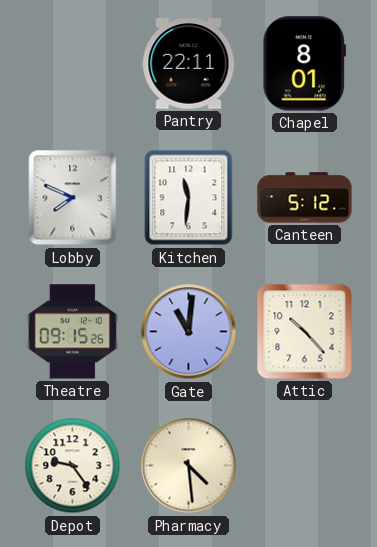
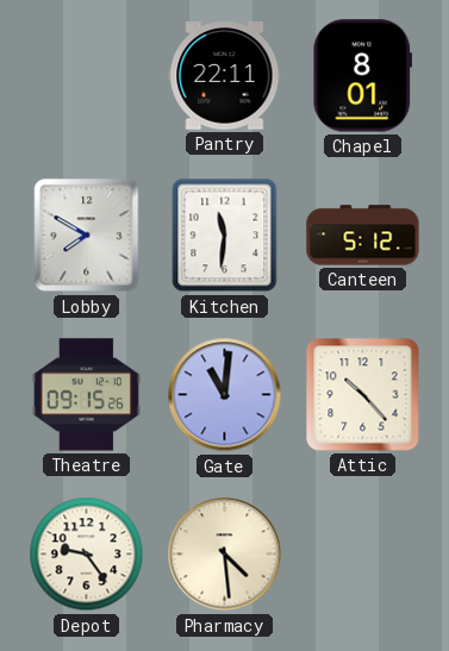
Lobby: 7:49 -> 7:50
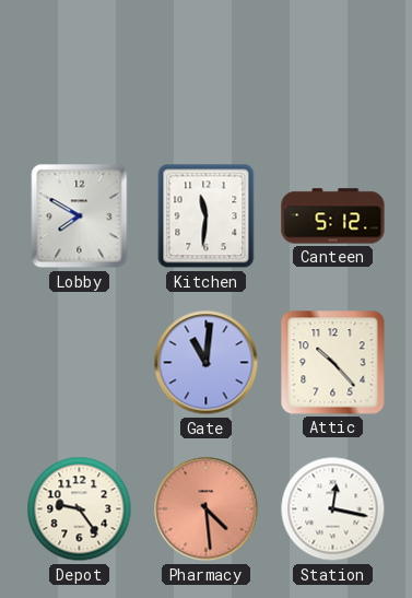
Pantry: 22:11 -> none
Chapel: 8:01 -> none
Theatre: 09:15 -> none
Pharmacy dial: cream -> salmon
Station: none -> 12:17
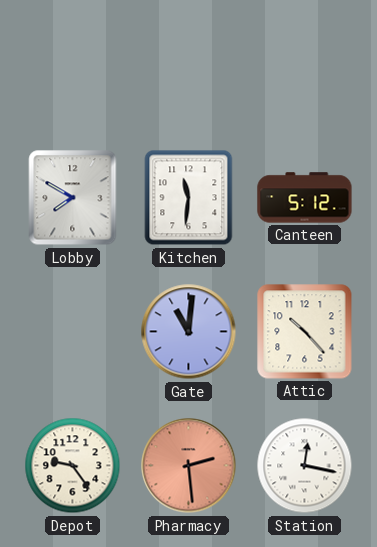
Pharmacy: 4:29 -> 2:29
